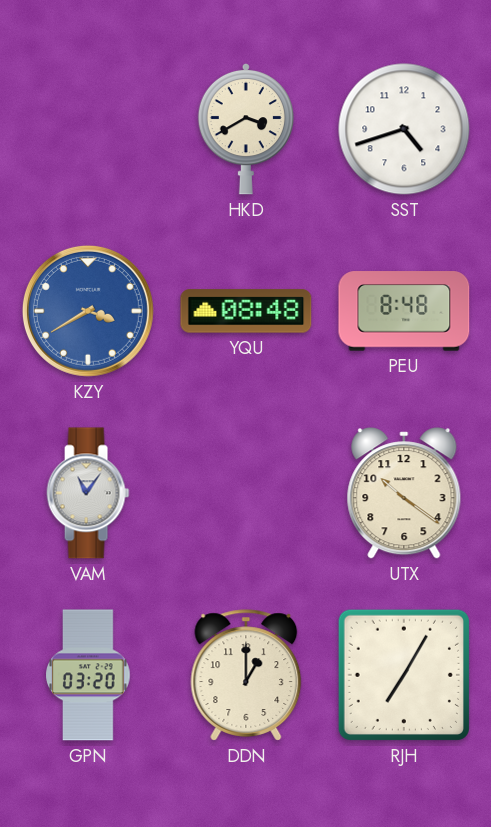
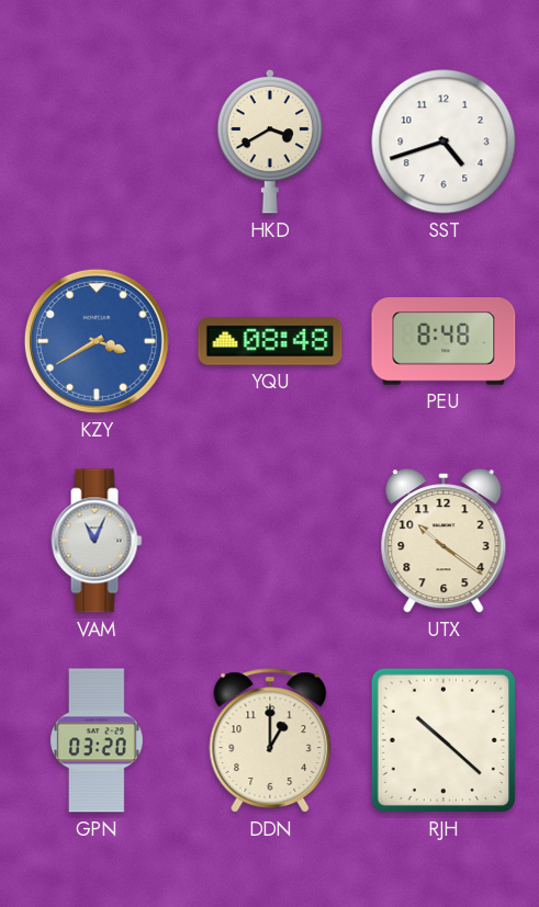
VAM: 11:06 -> 11:04
RJH: 7:05 -> 10:22
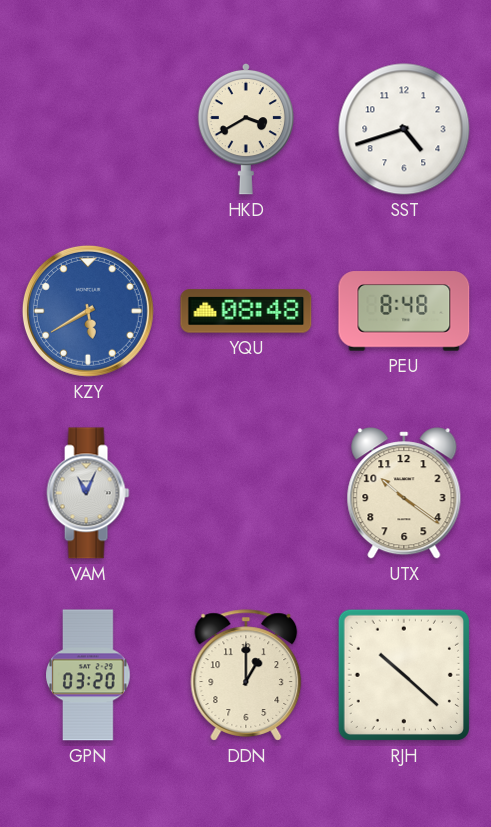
KZY: 3:40 -> 5:40
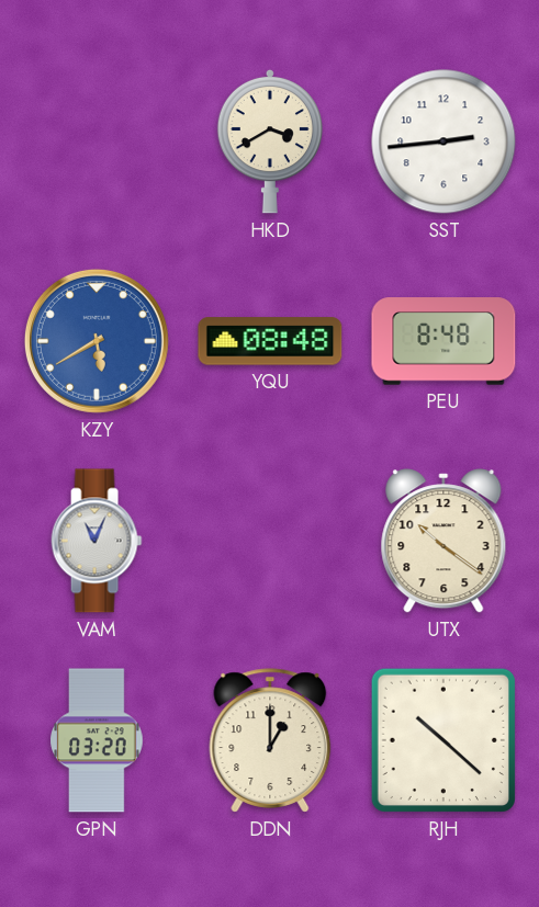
SST: 4:42 -> 2:44
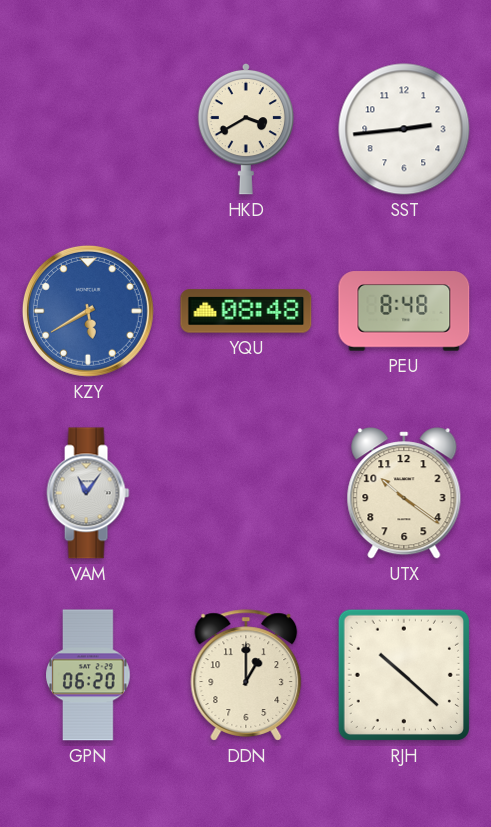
VAM: 11:04 -> 11:06
GPN: 03:20 -> 06:20
